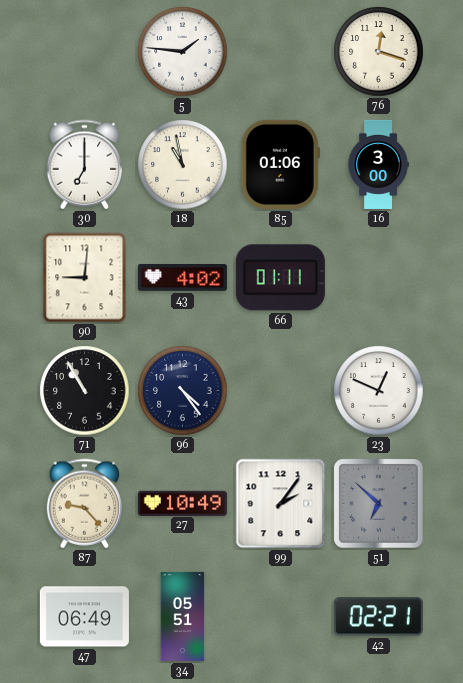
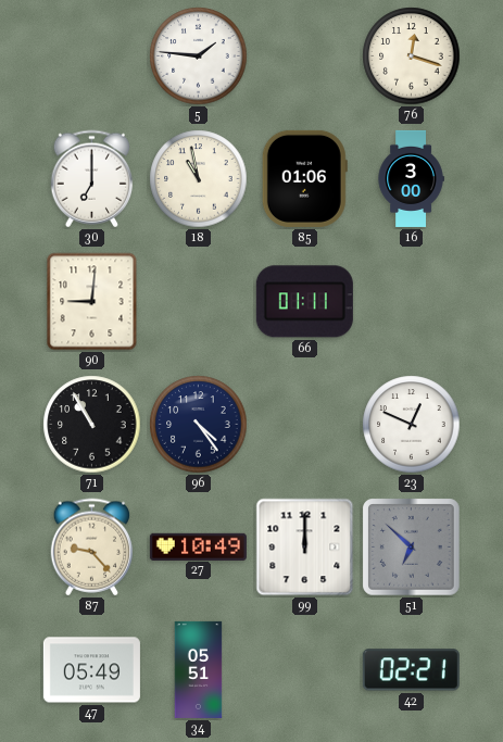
43: 4:02 -> none
99: 2:06 -> 12:00
47: 06:49 -> 05:49
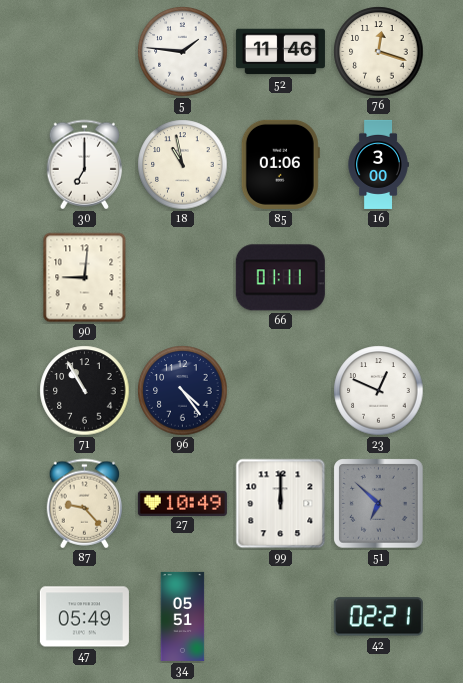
52: none -> 11:46
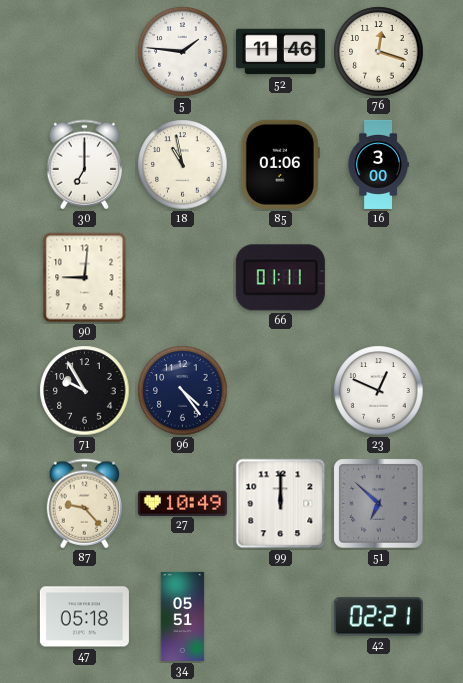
71: 10:55 -> 9:55
47: 05:49 -> 05:18
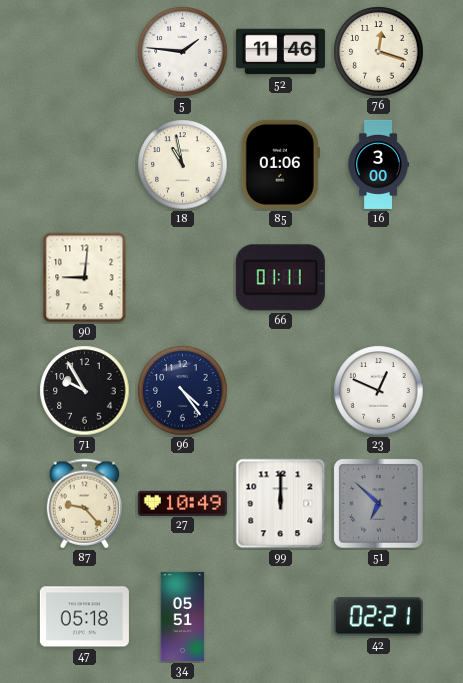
30: 7:00 -> none
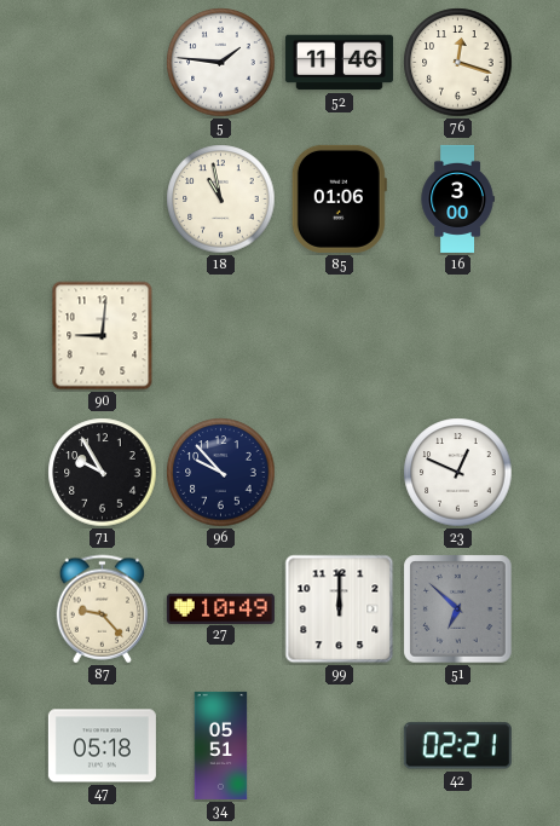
66: 01:11 -> none
96: 4:24 -> 9:53
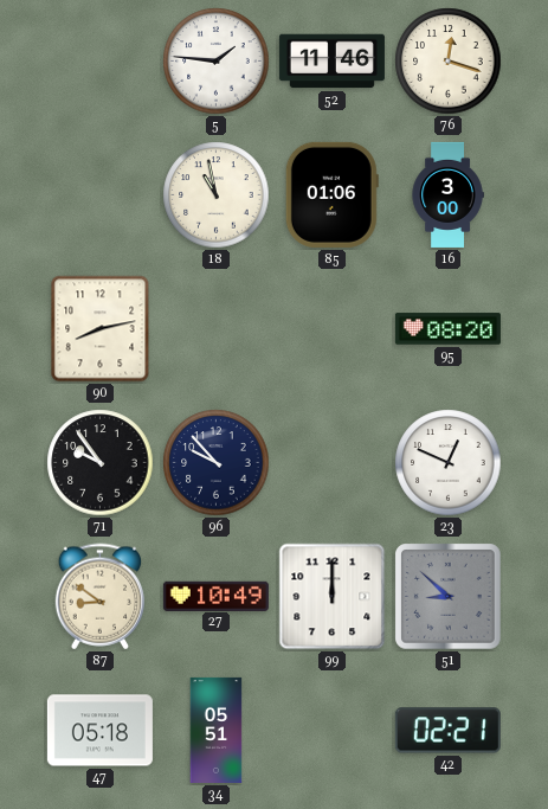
90: 9:01 -> 8:13
95: none -> 08:20
71: 9:55 -> 9:54
87: 9:23 -> 8:51
51: 6:52 -> 8:52
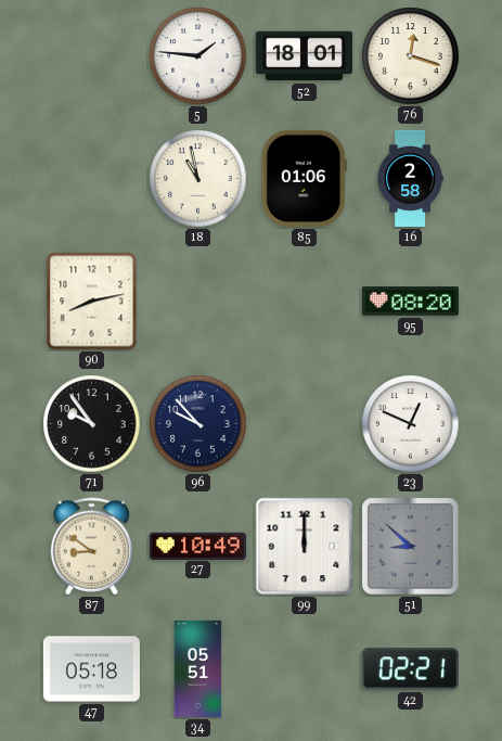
52: 11:46 -> 18:01
16: 3:00 -> 2:58
